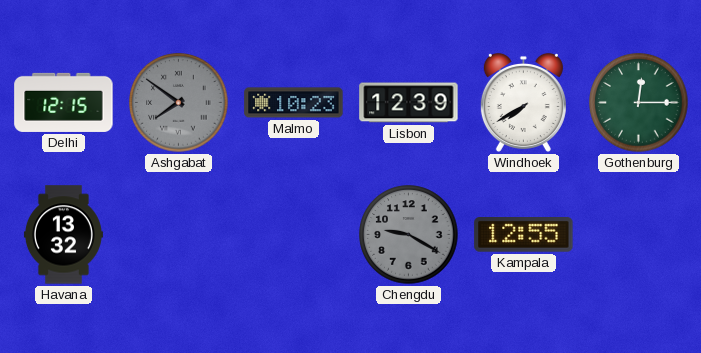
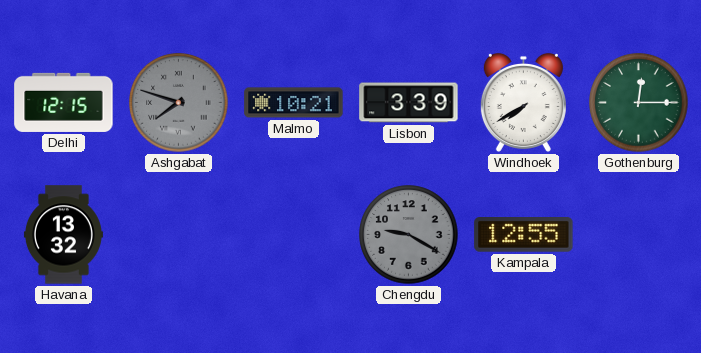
Ashgabat: 7:51 -> 7:48
Malmo: 10:23 -> 10:21
Lisbon: 12:39 -> 3:39
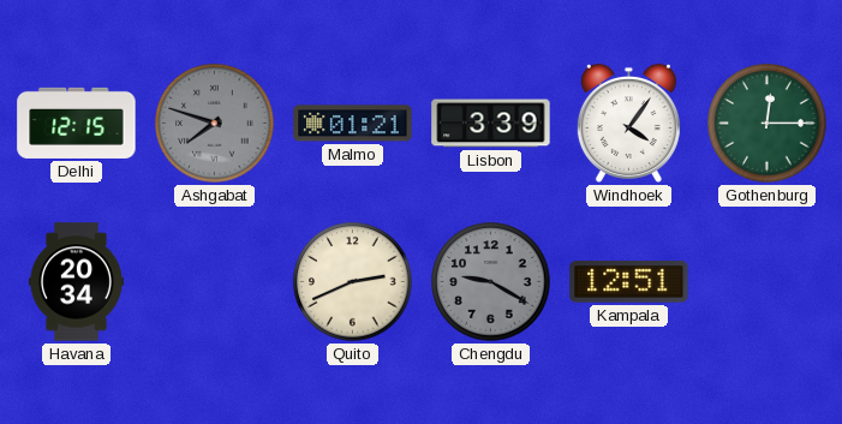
Malmo: 10:21 -> 01:21
Windhoek: 7:40 -> 4:06
Havana: 13:32 -> 20:34
Quito: none -> 2:41
Kampala: 12:55 -> 12:51
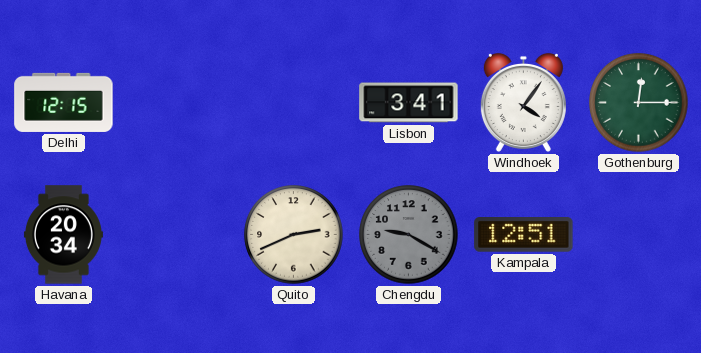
Ashgabat: 7:48 -> none
Malmo: 01:21 -> none
Lisbon: 3:39 -> 3:41
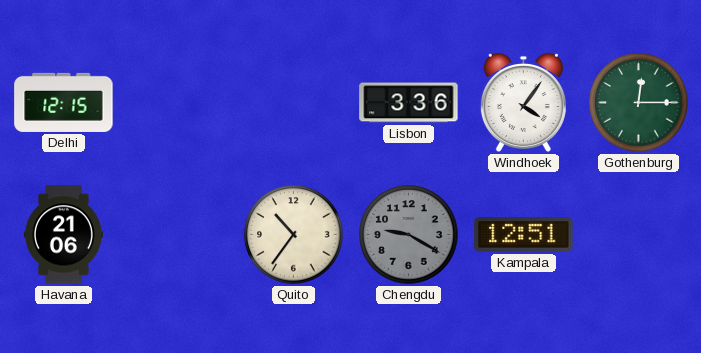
Lisbon: 3:41 -> 3:36
Havana: 20:34 -> 21:06
Quito: 2:41 -> 10:36
